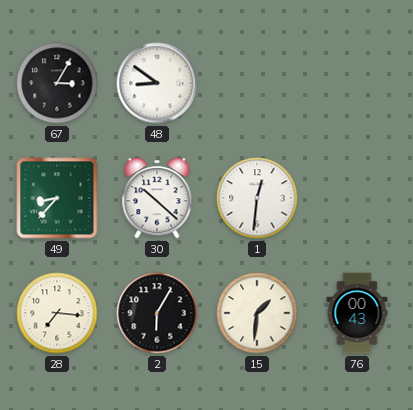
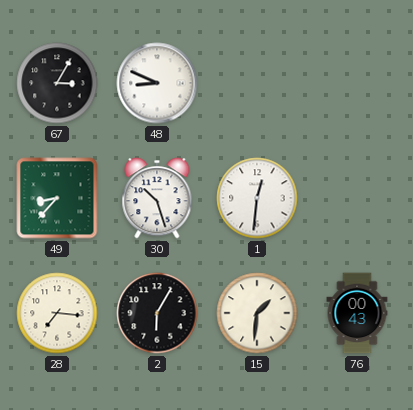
48: 8:51 -> 8:49
30: 10:22 -> 10:27
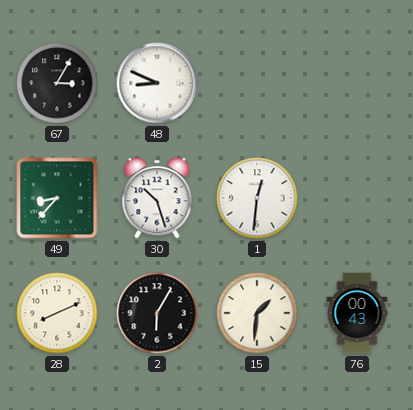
28: 7:16 -> 8:11
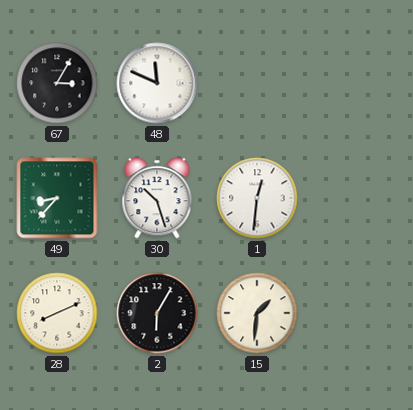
48: 8:49 -> 11:49
76: 00:43 -> none
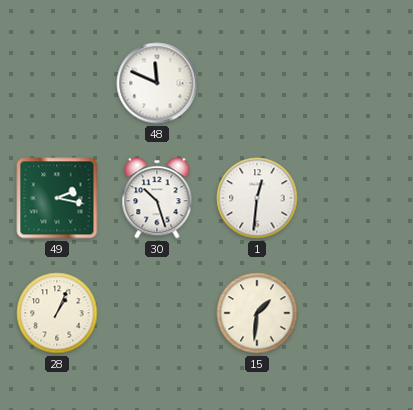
67: 3:05 -> none
49: 8:37 -> 2:17
28: 8:11 -> 1:04
2: 6:05 -> none
